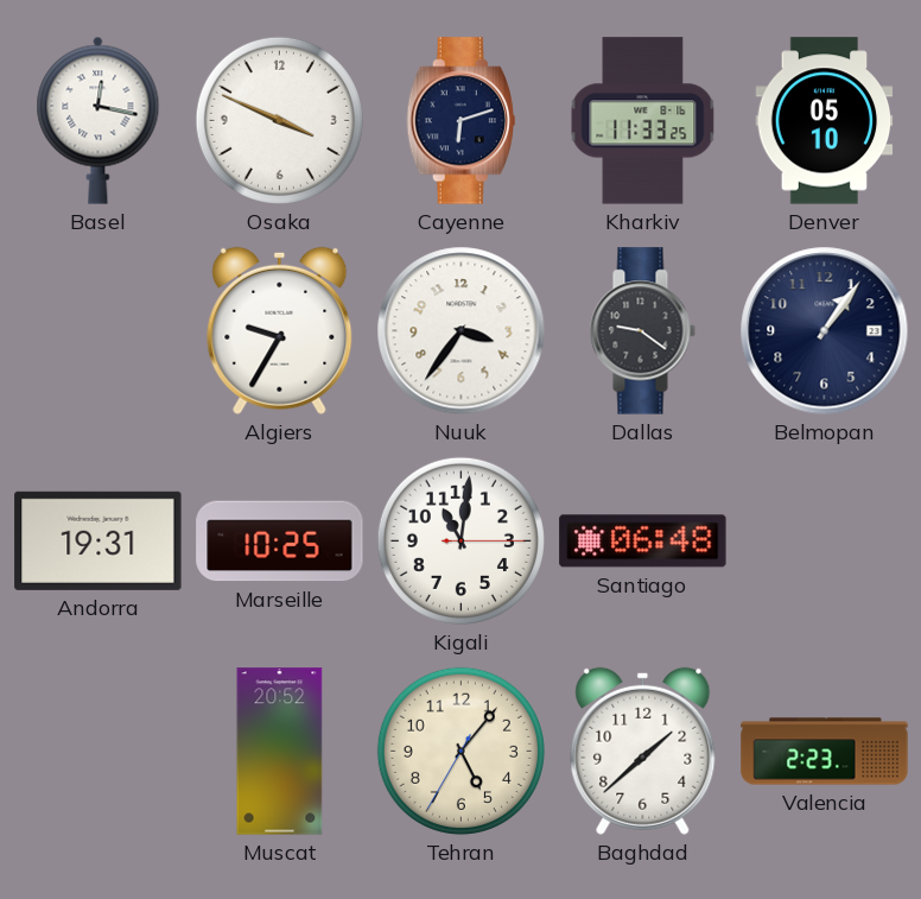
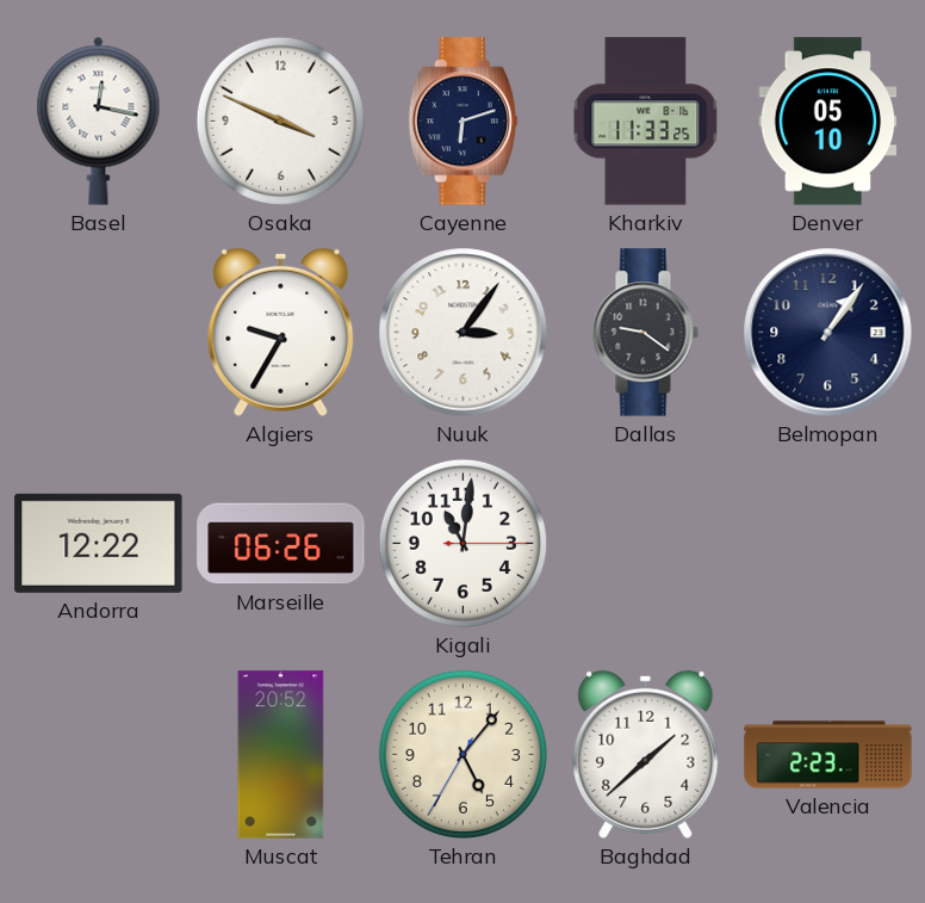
Nuuk: 3:36 -> 3:06
Andorra: 19:31 -> 12:22
Marseille: 10:25 -> 06:26
Santiago: 06:48 -> none
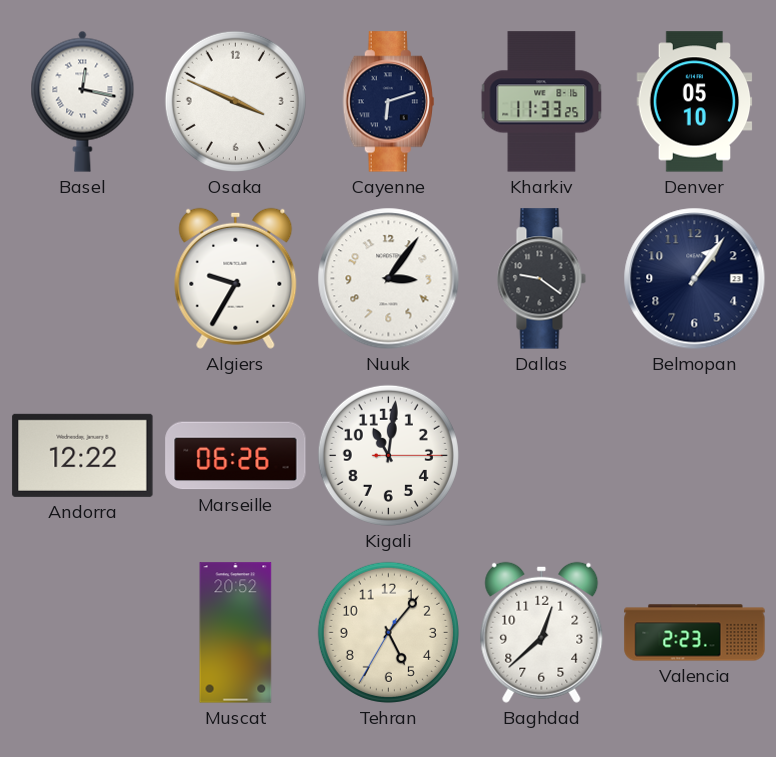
Baghdad: 1:38 -> 12:38
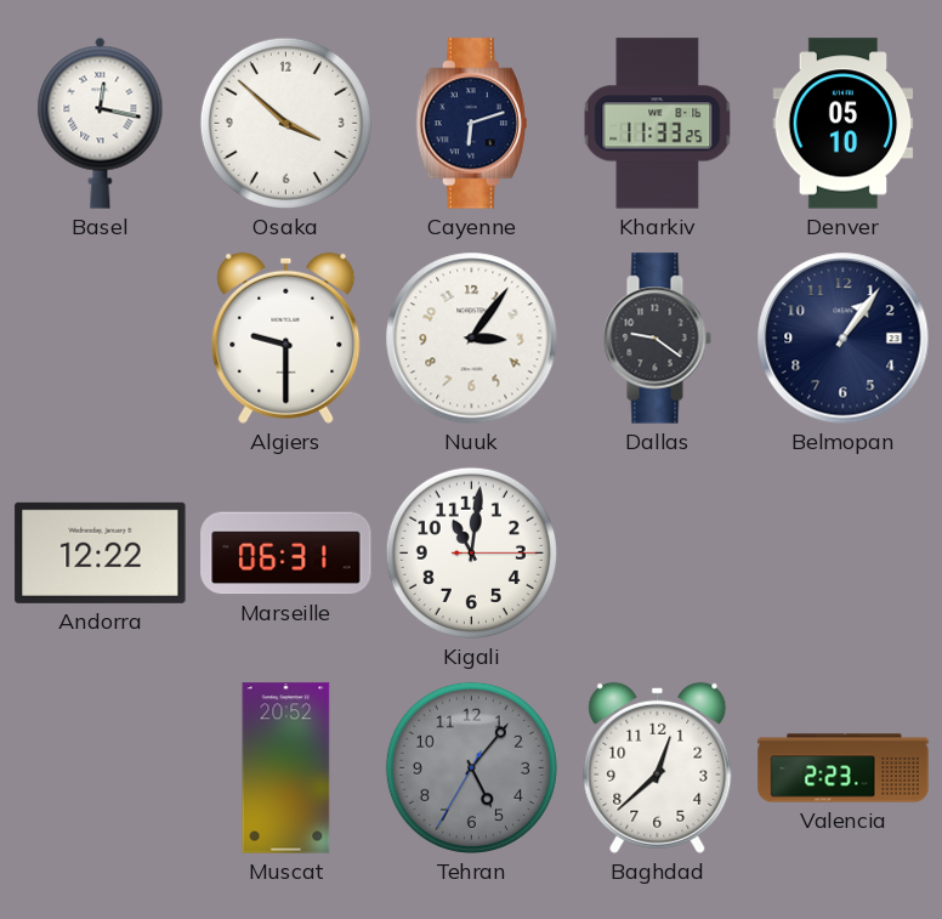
Osaka: 3:49 -> 3:52
Algiers: 9:35 -> 9:30
Marseille: 06:26 -> 06:31
Tehran dial: cream -> grey
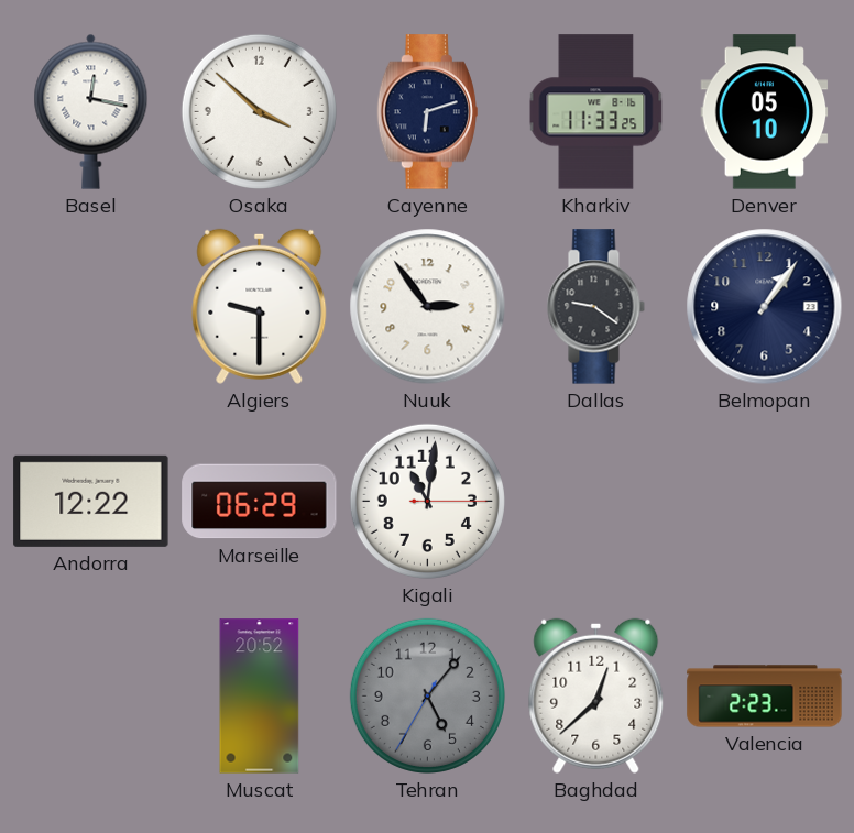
Nuuk: 3:06 -> 2:54
Marseille: 06:31 -> 06:29
